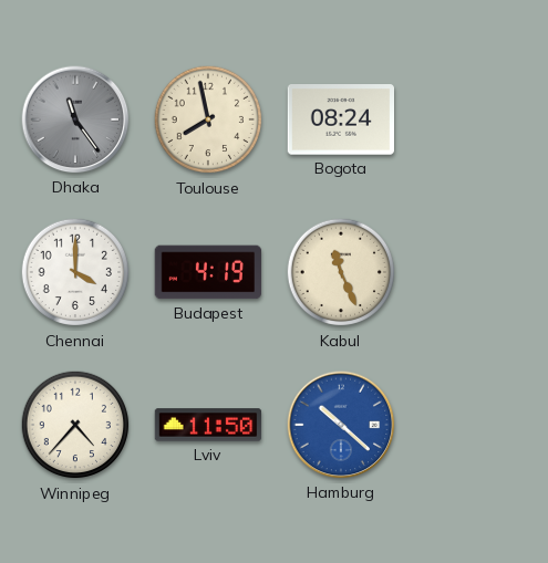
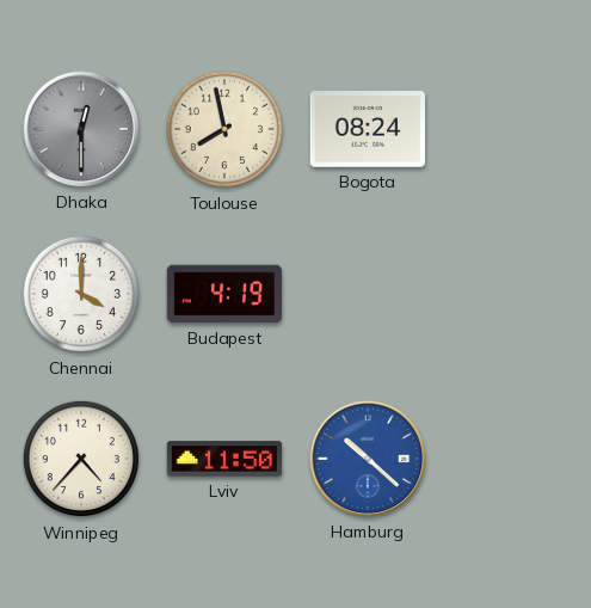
Dhaka: 11:24 -> 12:30
Kabul: 11:26 -> none
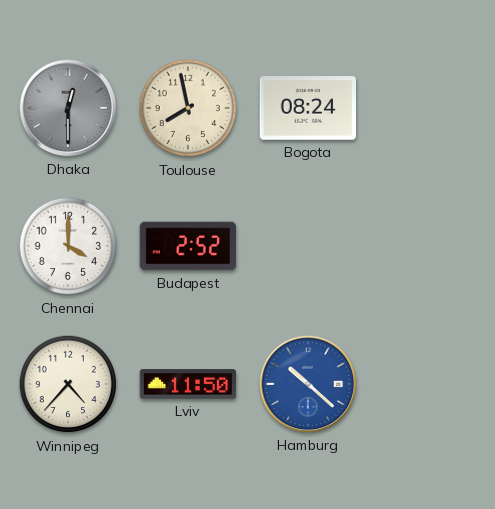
Budapest: 4:19 -> 2:52
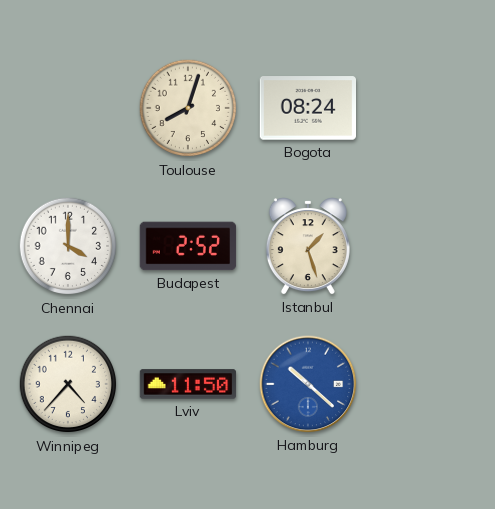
Dhaka: 12:30 -> none
Toulouse: 7:58 -> 8:03
Istanbul: none -> 1:27
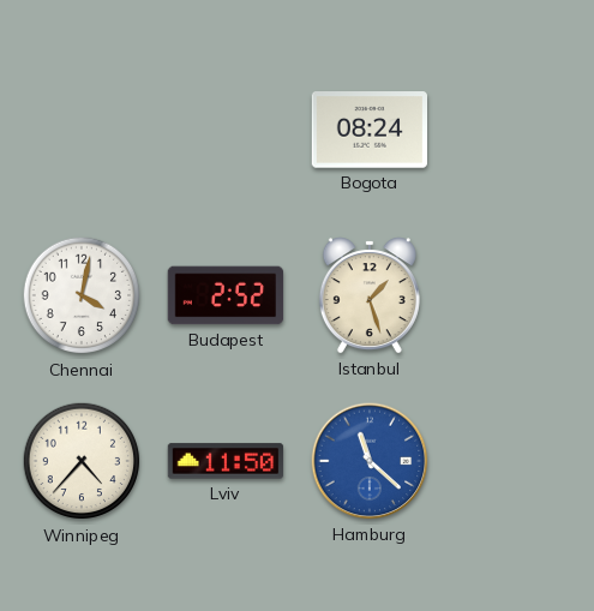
Toulouse: 8:03 -> none
Chennai: 4:00 -> 4:02
Hamburg: 10:22 -> 11:22
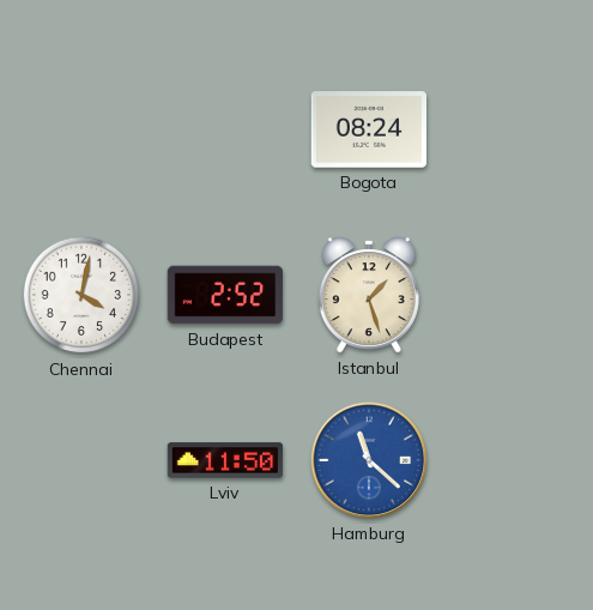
Winnipeg: 4:37 -> none
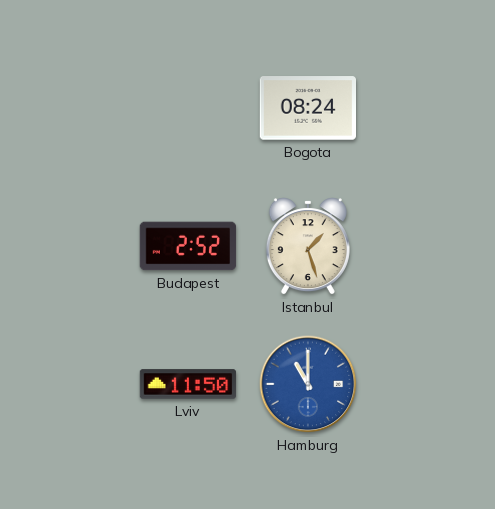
Chennai: 4:02 -> none
Hamburg: 11:22 -> 11:00
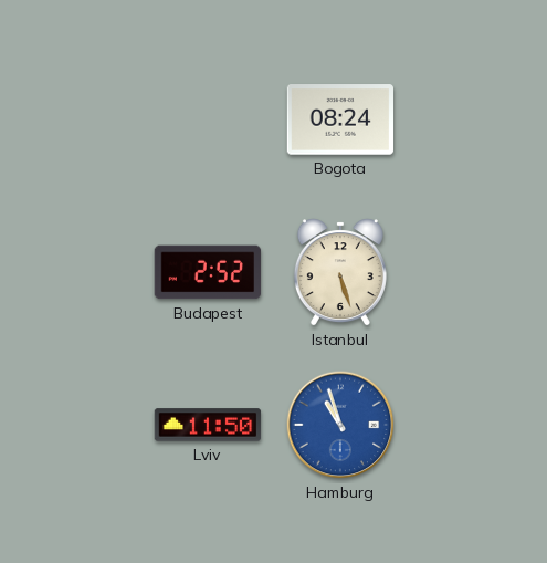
Istanbul: 1:27 -> 5:27
Hamburg: 11:00 -> 10:57
